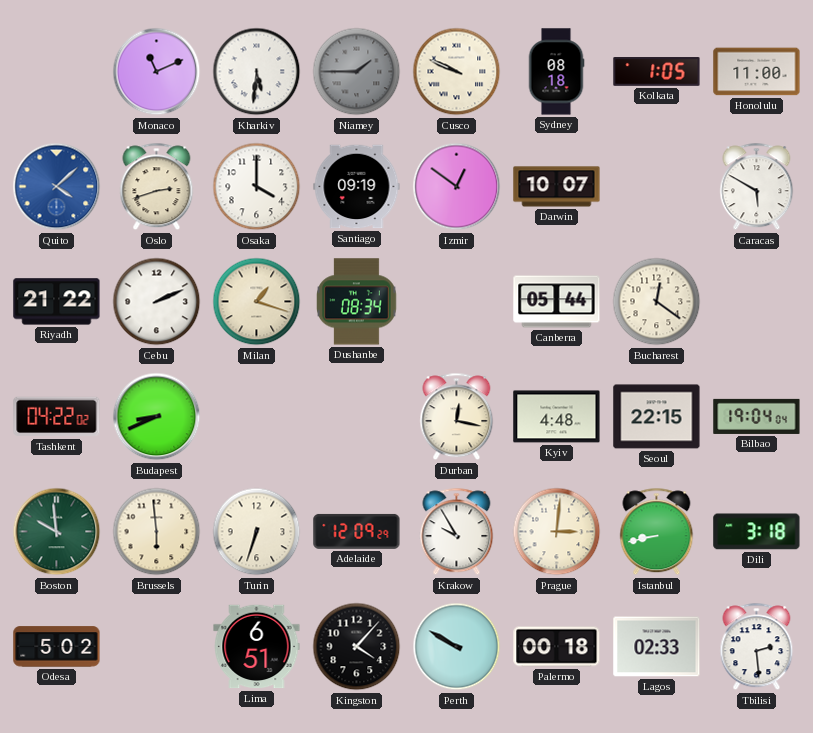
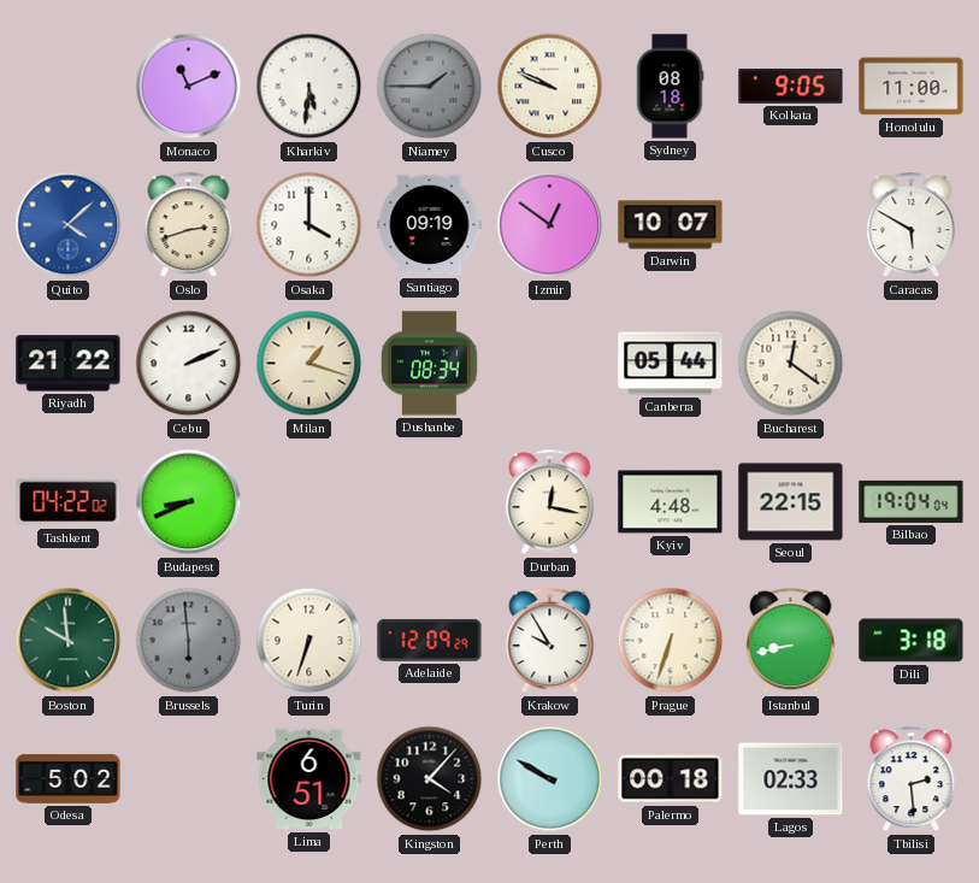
Kolkata: 1:05 -> 9:05
Brussels dial: cream -> grey
Prague: 3:01 -> 6:33
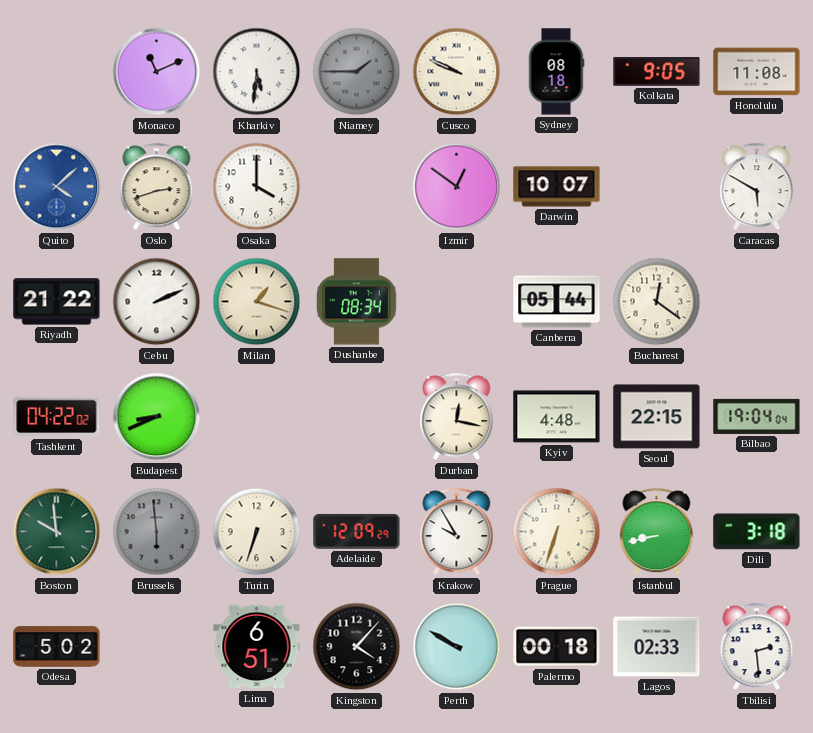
Honolulu: 11:00 -> 11:08
Santiago: 09:19 -> none
